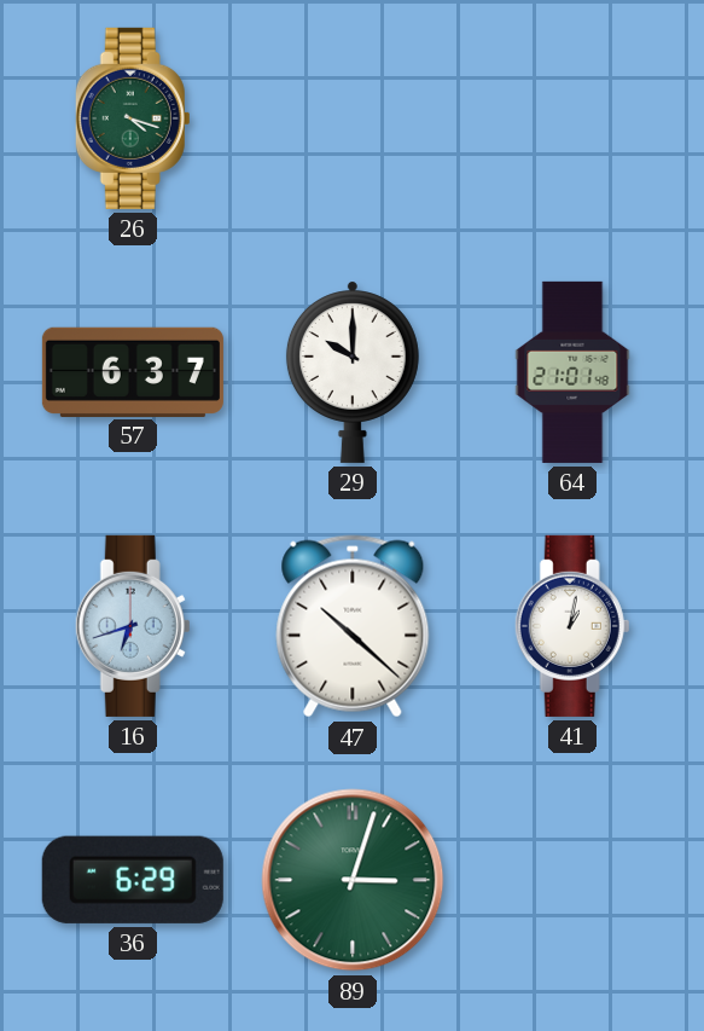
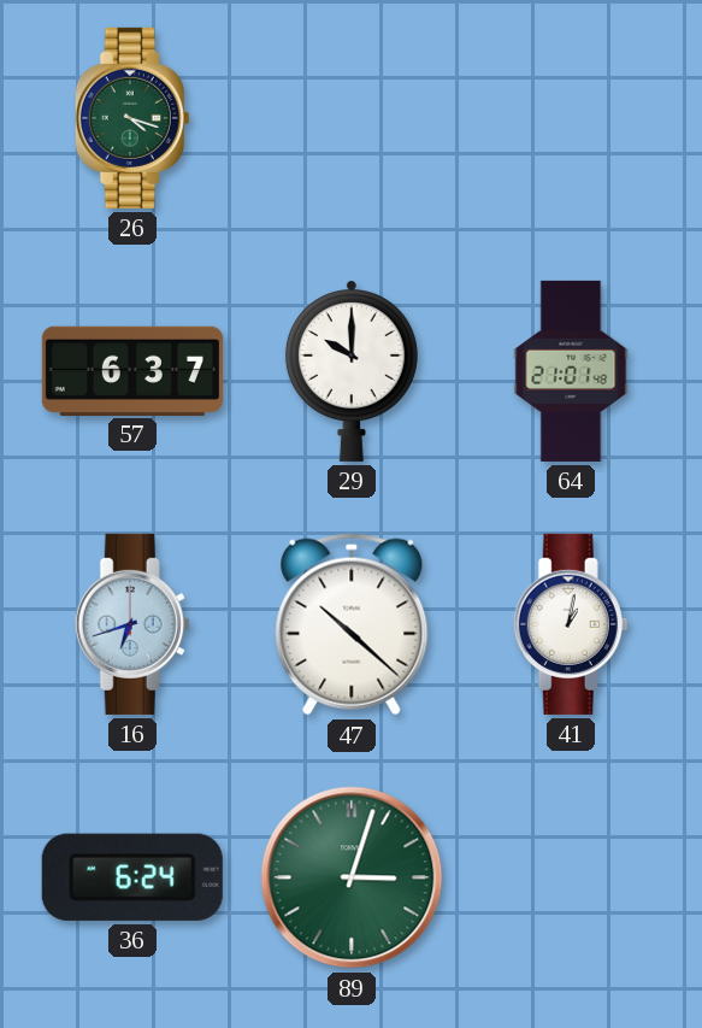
36: 6:29 -> 6:24
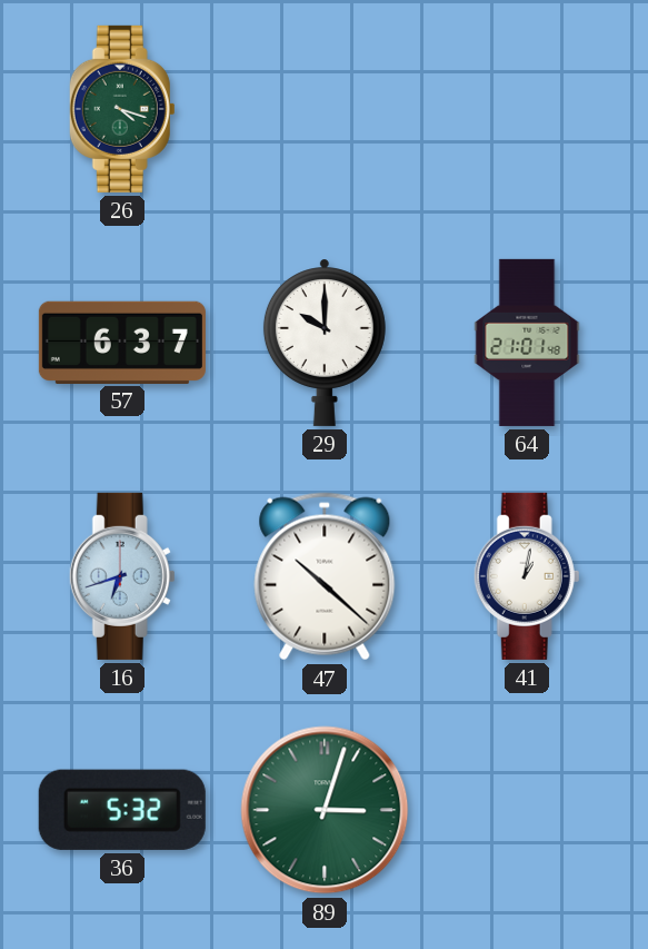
36: 6:24 -> 5:32
